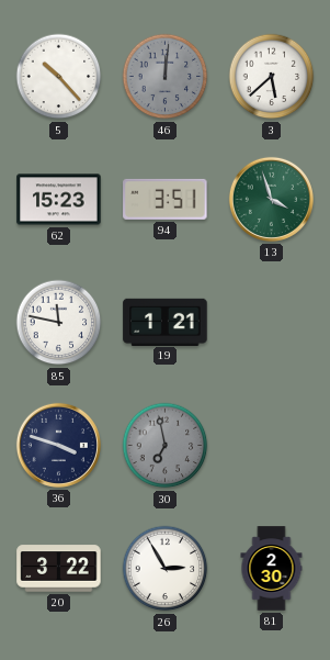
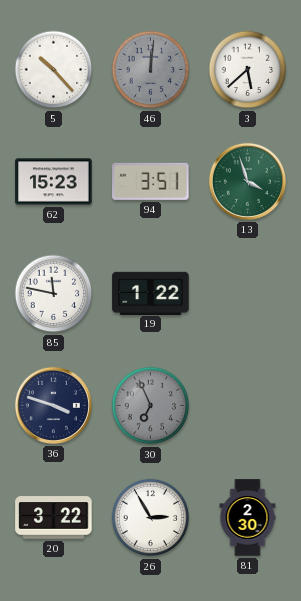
19: 1:21 -> 1:22
30: 6:58 -> 6:56
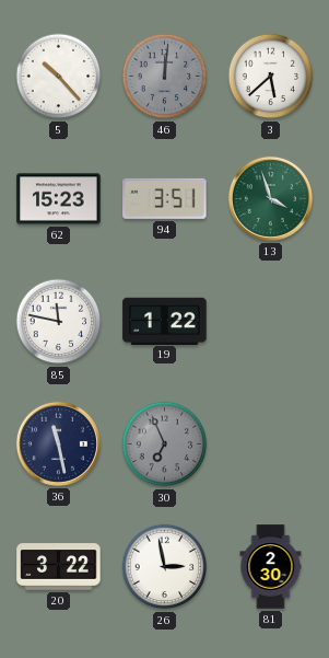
36: 3:48 -> 11:28
26: 2:55 -> 2:58
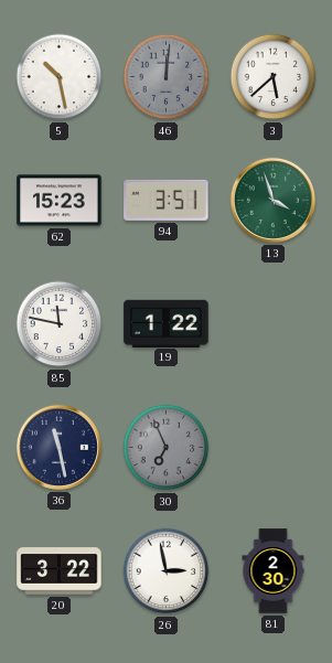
5: 10:23 -> 10:28
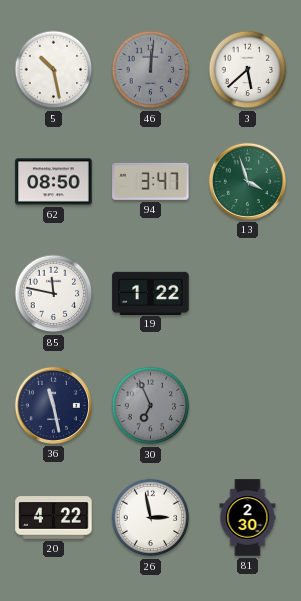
62: 15:23 -> 08:50
94: 3:51 -> 3:47
20: 3:22 -> 4:22
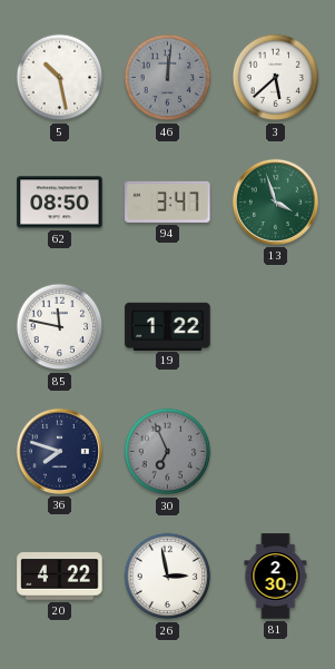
36: 11:28 -> 7:48
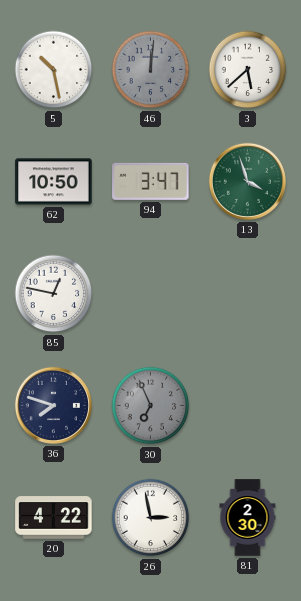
62: 08:50 -> 10:50
85: 11:47 -> 12:47
19: 1:22 -> none
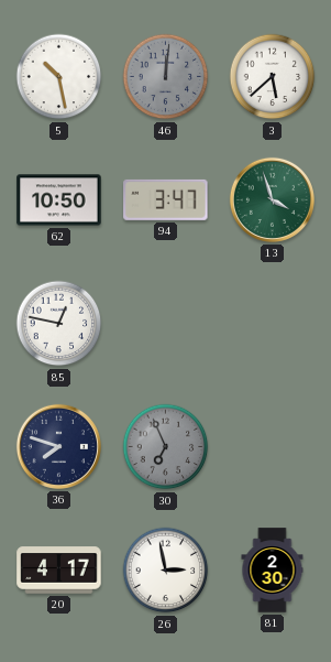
20: 4:22 -> 4:17
